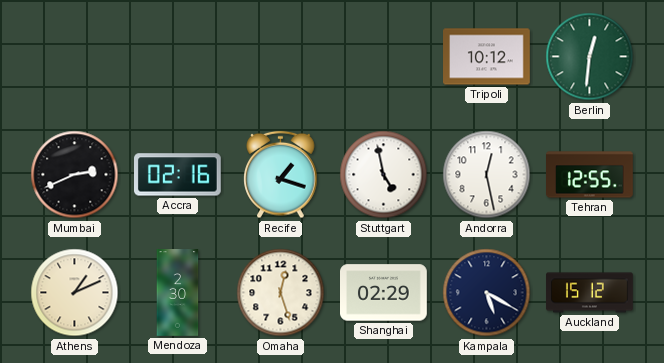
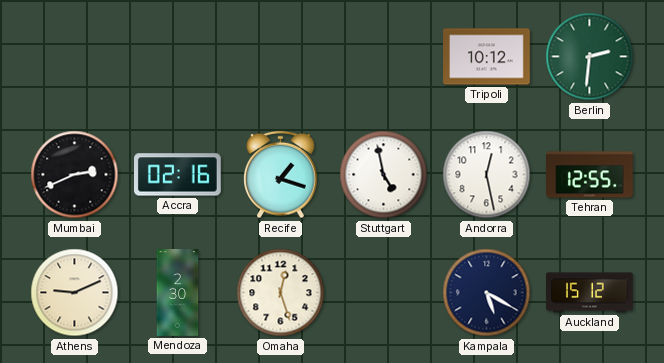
Berlin: 12:31 -> 2:31
Athens: 1:11 -> 9:11
Shanghai: 02:29 -> none
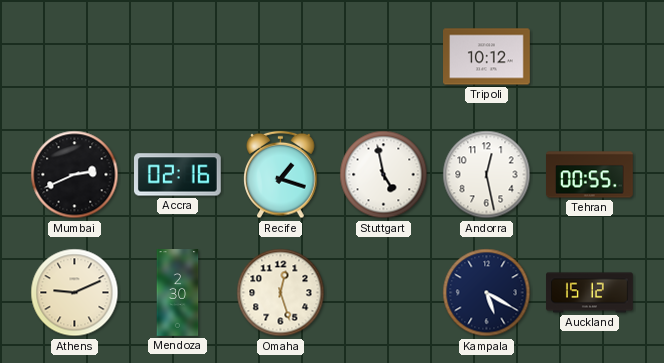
Berlin: 2:31 -> none
Tehran: 12:55 -> 00:55
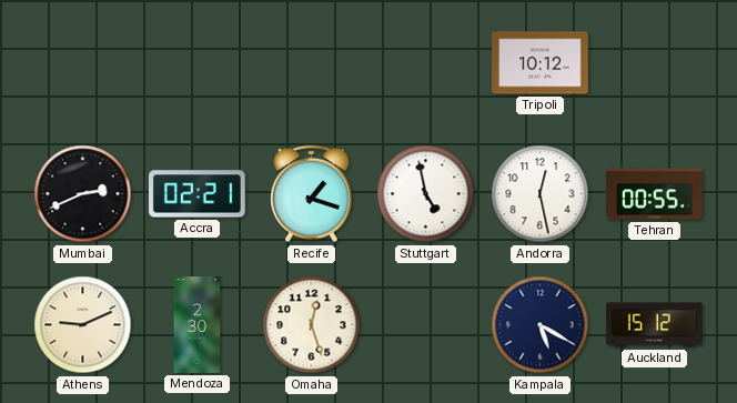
Accra: 02:16 -> 02:21
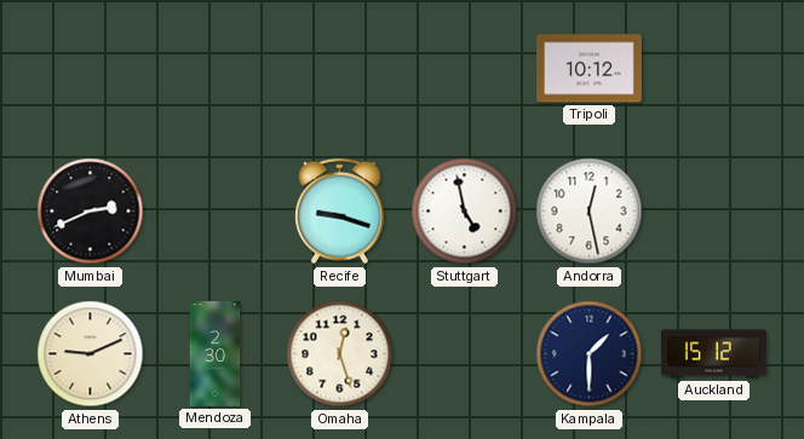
Accra: 02:21 -> none
Recife: 1:18 -> 9:18
Tehran: 00:55 -> none
Kampala: 5:20 -> 1:30
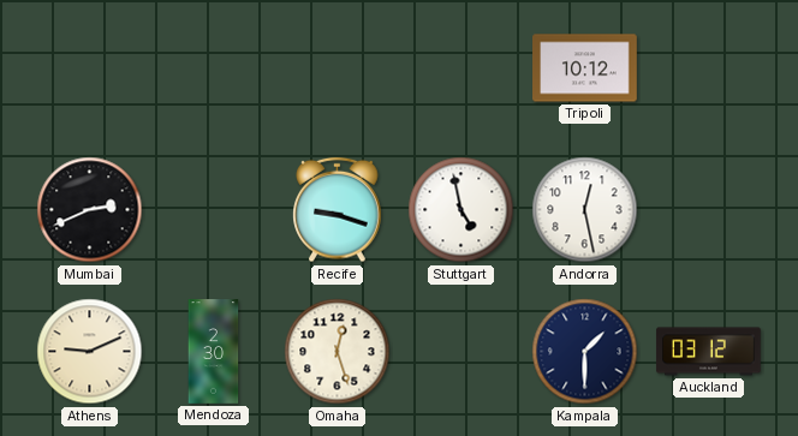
Auckland: 15:12 -> 03:12
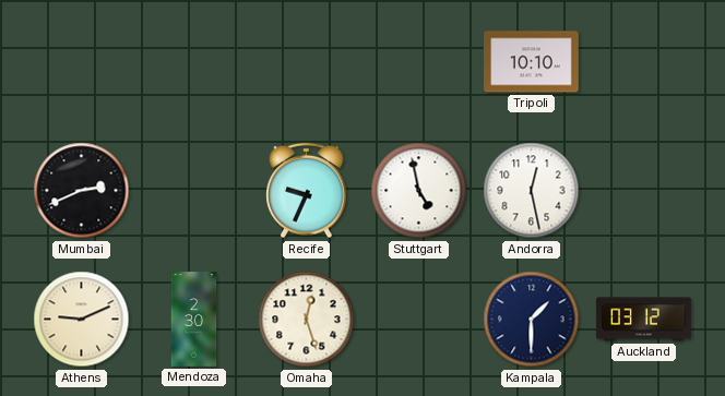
Tripoli: 10:12 -> 10:10
Recife: 9:18 -> 9:34
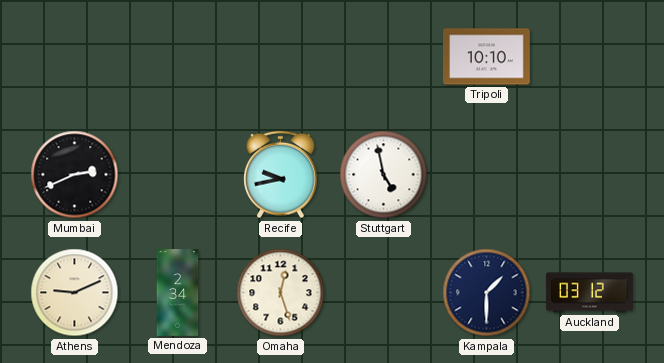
Recife: 9:34 -> 9:43
Andorra: 12:28 -> none
Mendoza: 2:30 -> 2:34
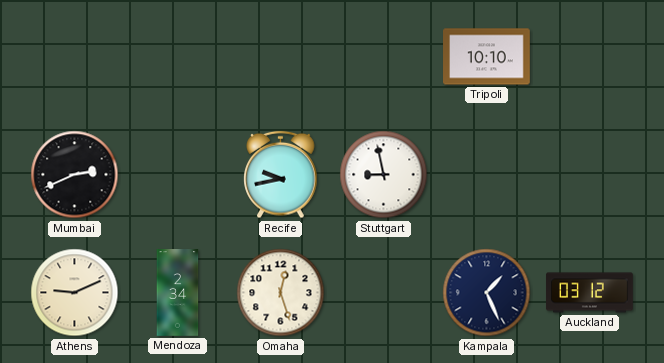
Stuttgart: 4:58 -> 8:58
Kampala: 1:30 -> 1:26
